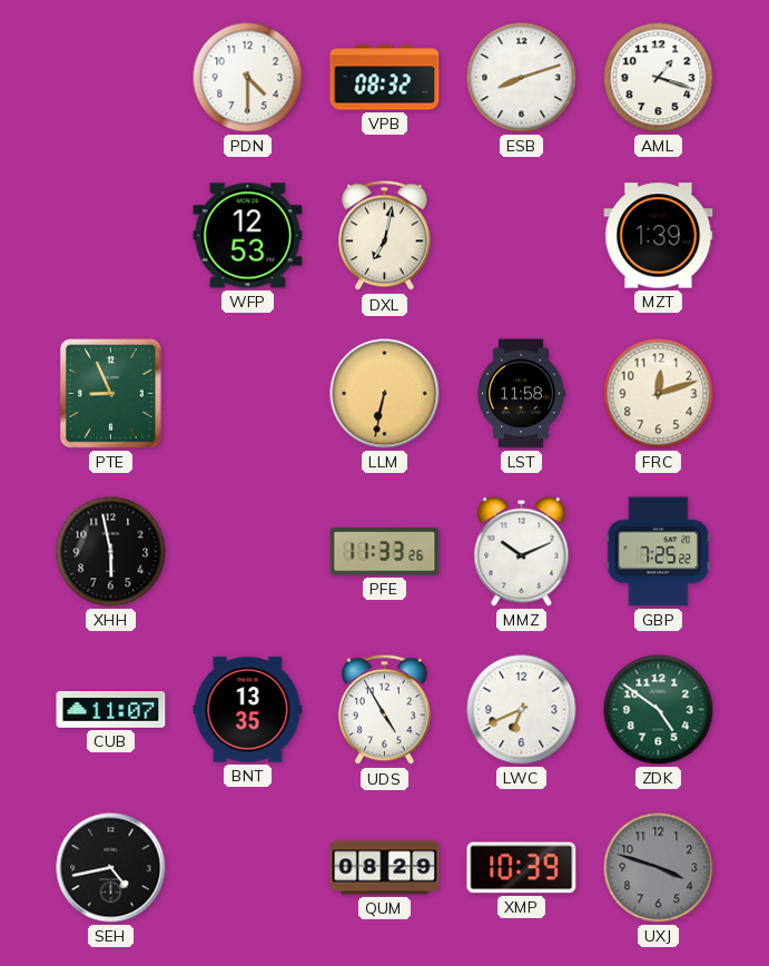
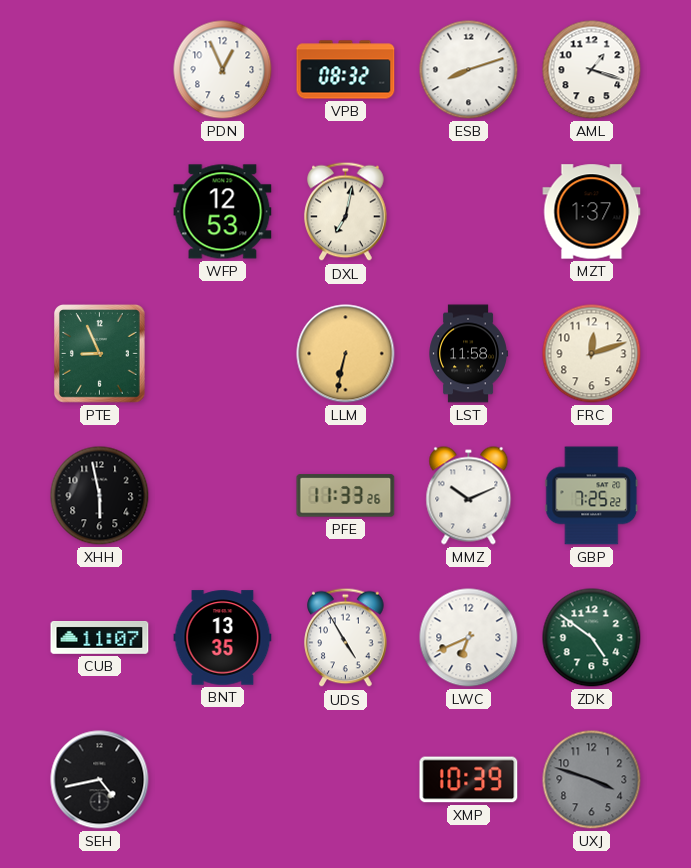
PDN: 4:30 -> 12:56
MZT: 1:39 -> 1:37
QUM: 08:29 -> none
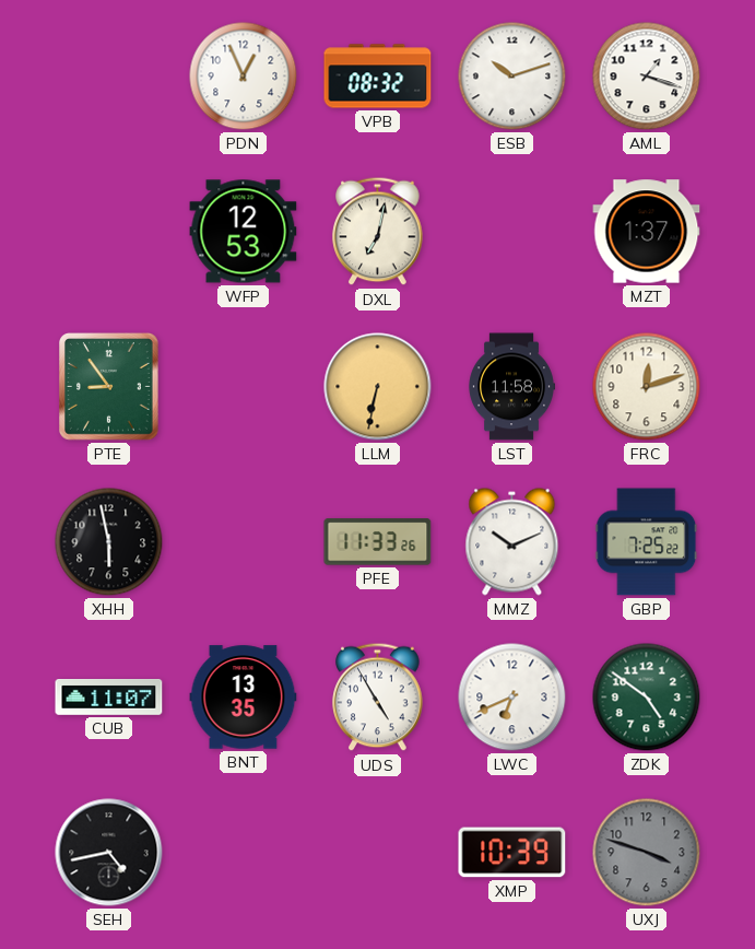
ESB: 8:12 -> 10:12
PTE: 8:56 -> 8:54
